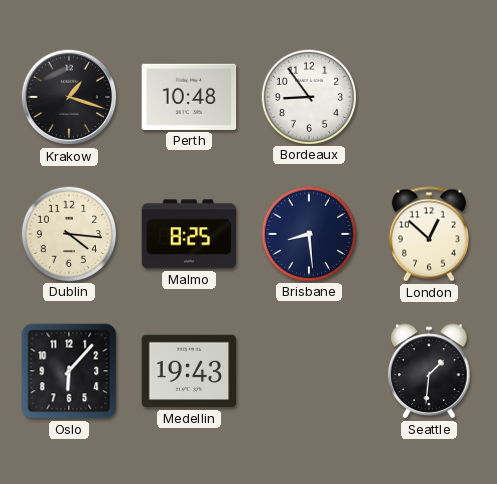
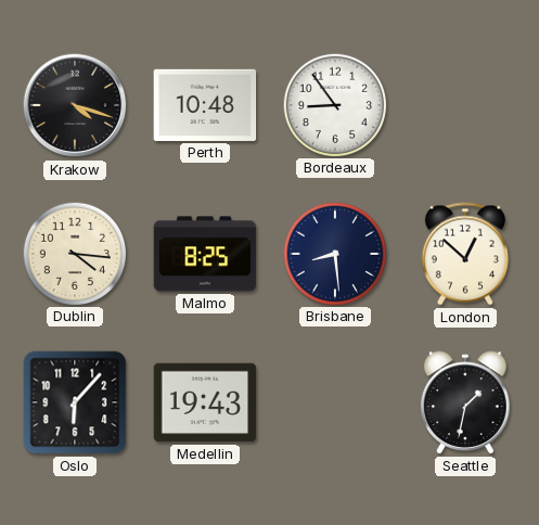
Krakow: 1:18 -> 4:18
Seattle: 1:31 -> 1:32
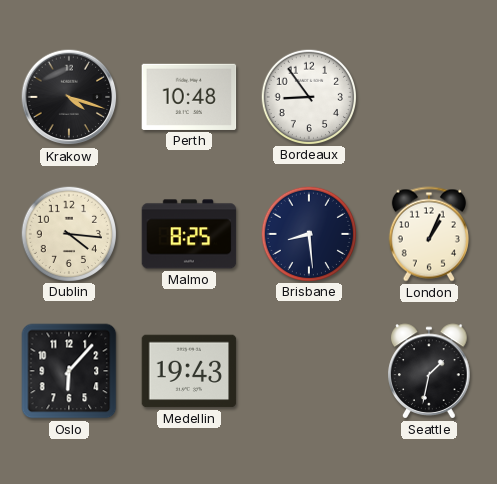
London: 12:52 -> 1:04
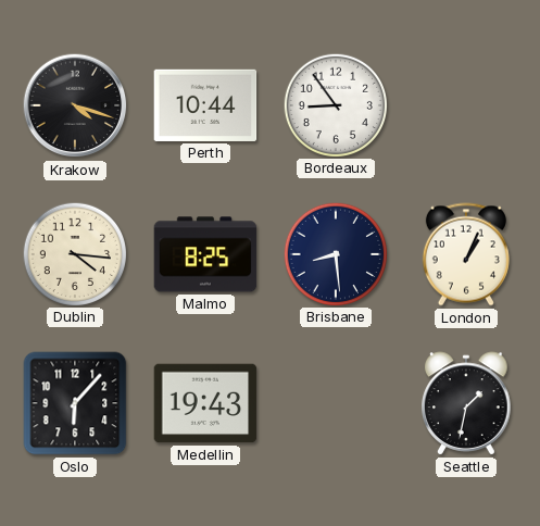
Perth: 10:48 -> 10:44
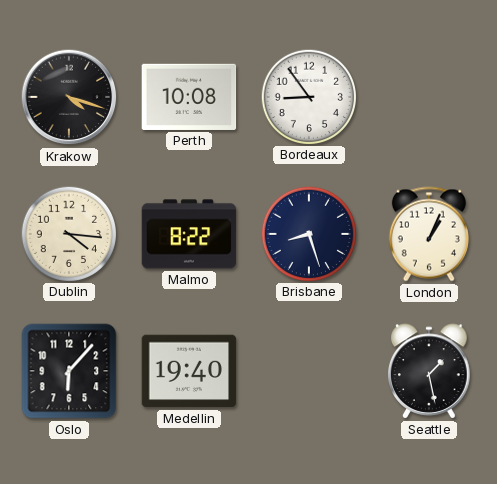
Perth: 10:44 -> 10:08
Malmo: 8:25 -> 8:22
Brisbane: 8:29 -> 8:27
Medellin: 19:43 -> 19:40
Seattle: 1:32 -> 1:28
